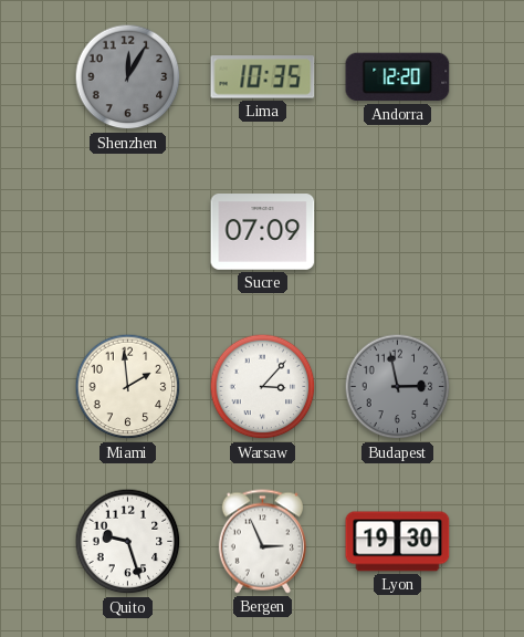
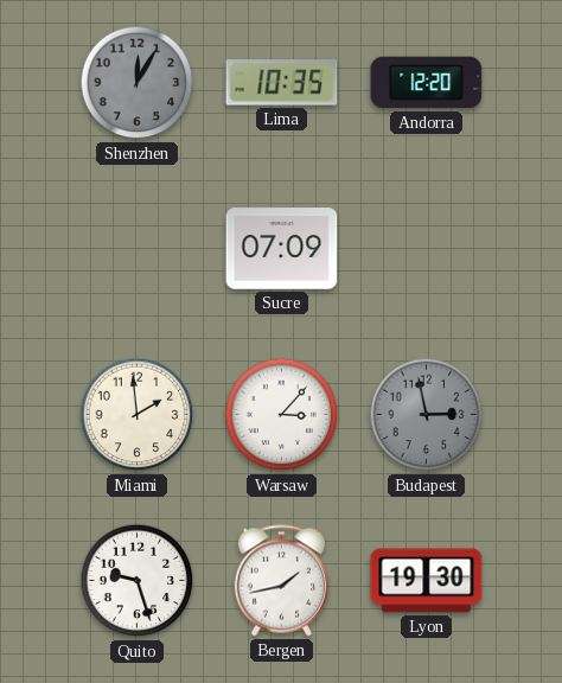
Bergen: 2:56 -> 1:43
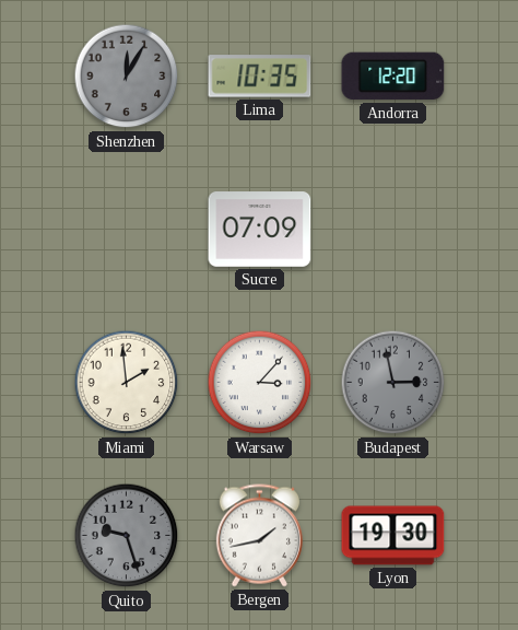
Quito dial: white -> grey
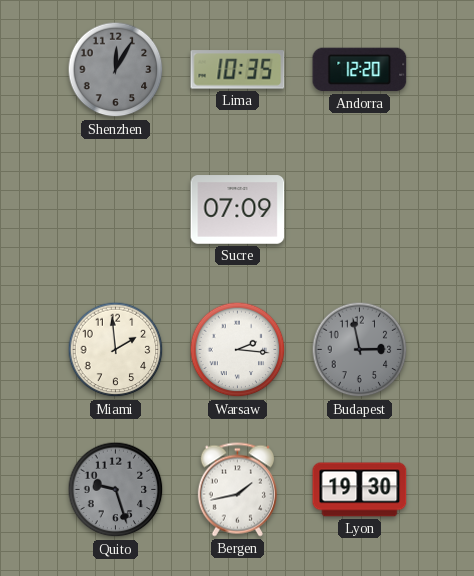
Warsaw: 3:07 -> 2:16
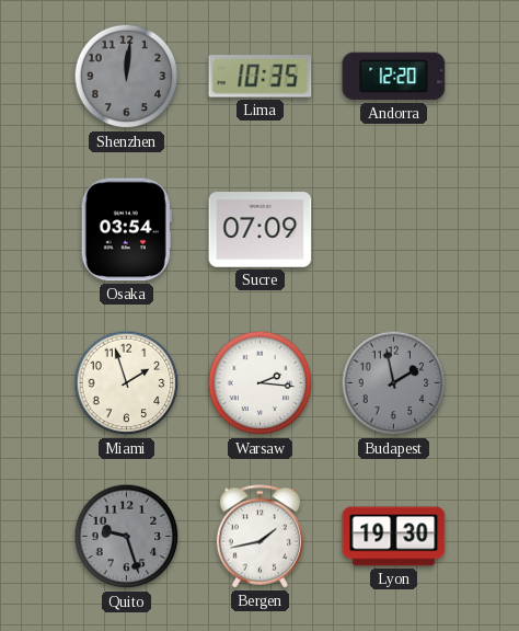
Shenzhen: 12:05 -> 12:01
Osaka: none -> 03:54
Miami: 1:59 -> 1:57
Budapest: 2:58 -> 1:58
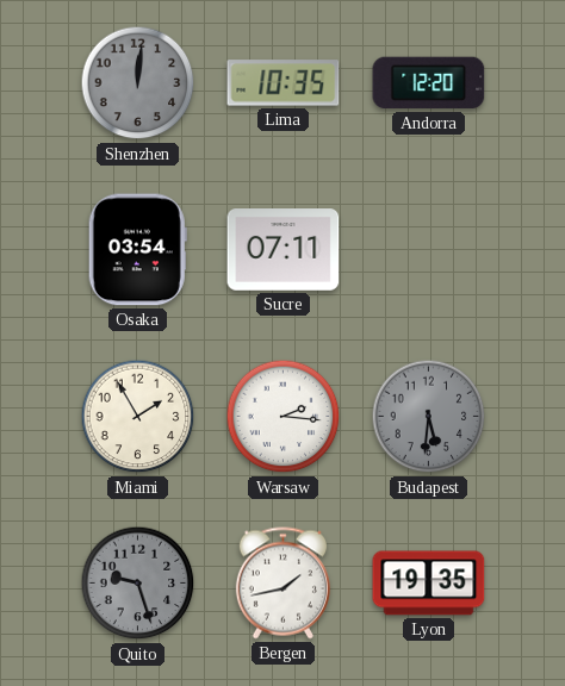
Sucre: 07:09 -> 07:11
Miami: 1:57 -> 1:55
Budapest: 1:58 -> 5:31
Lyon: 19:30 -> 19:35
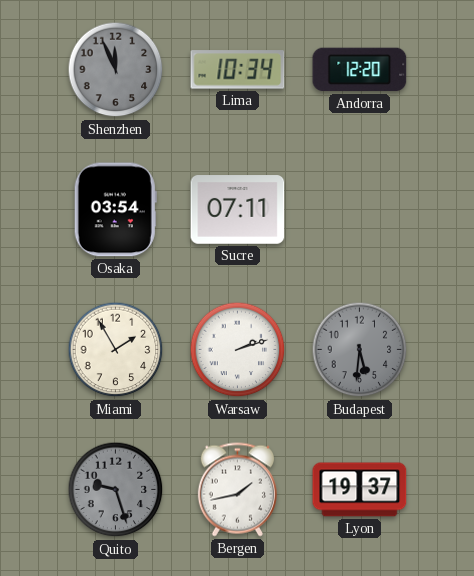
Shenzhen: 12:01 -> 11:56
Lima: 10:35 -> 10:34
Warsaw: 2:16 -> 2:12
Lyon: 19:35 -> 19:37
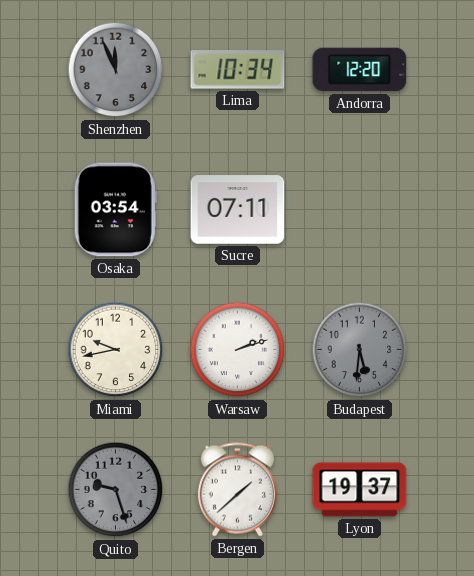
Miami: 1:55 -> 9:43
Bergen: 1:43 -> 1:38
